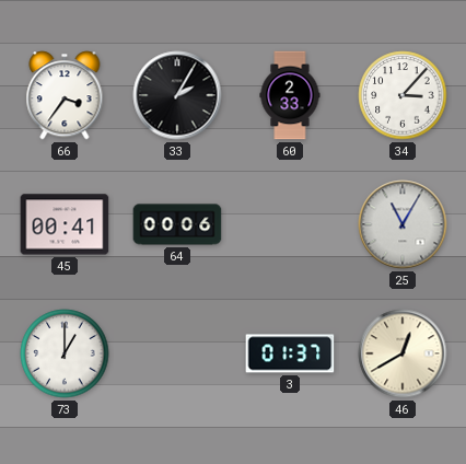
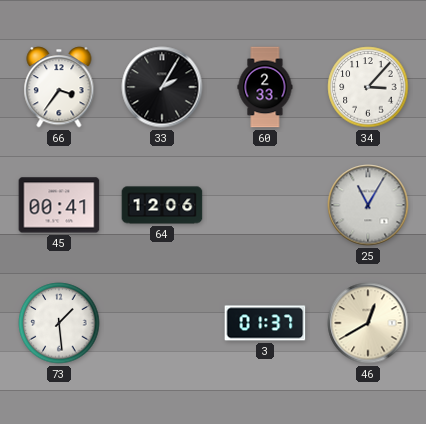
64: 00:06 -> 12:06
73: 1:00 -> 1:29
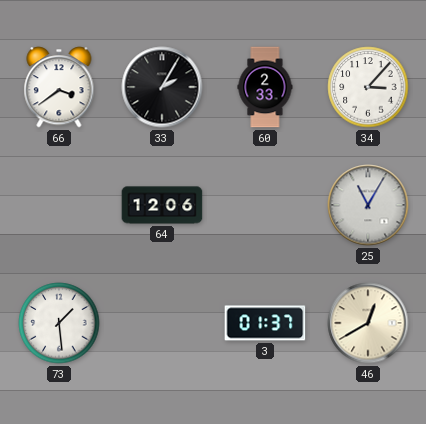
66: 3:36 -> 3:39
45: 00:41 -> none
